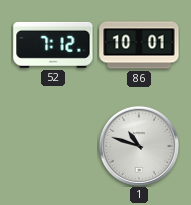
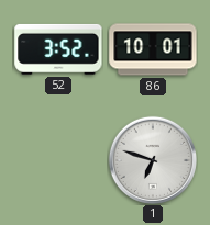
52: 7:12 -> 3:52
1: 10:48 -> 6:48
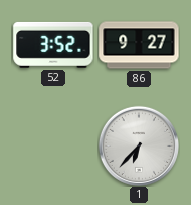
86: 10:01 -> 9:27
1: 6:48 -> 6:37
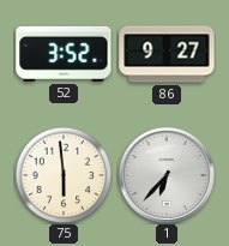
75: none -> 5:59
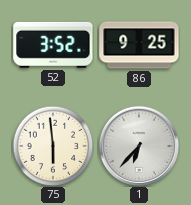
86: 9:27 -> 9:25
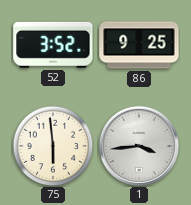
1: 6:37 -> 3:44
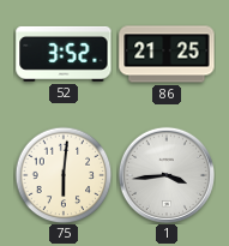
86: 9:25 -> 21:25
75: 5:59 -> 6:01
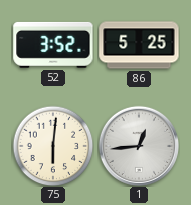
86: 21:25 -> 5:25
1: 3:44 -> 12:44
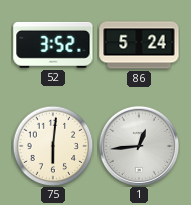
86: 5:25 -> 5:24
